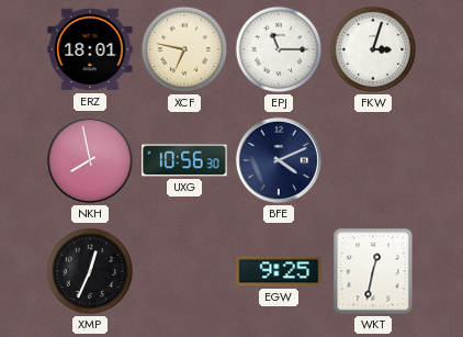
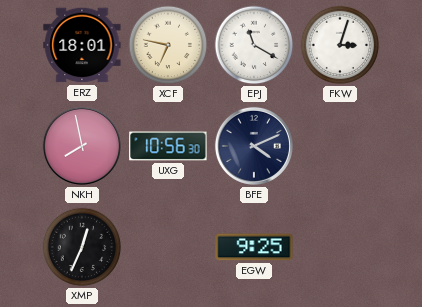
EPJ: 11:15 -> 11:20
WKT: 12:32 -> none
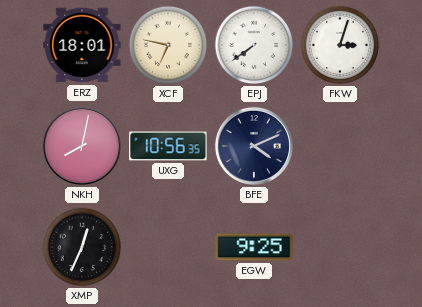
EPJ: 11:20 -> 7:39
NKH: 7:58 -> 8:02
UXG: 10:56:30 -> 10:56:35
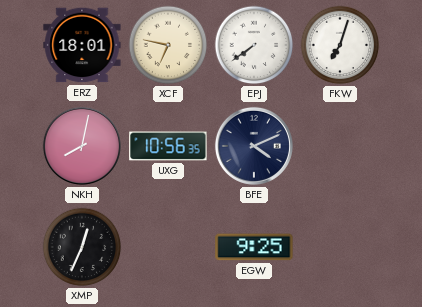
FKW: 3:03 -> 7:03
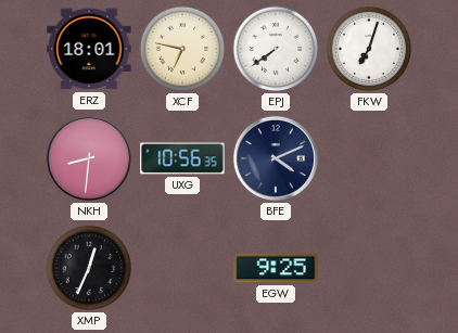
NKH: 8:02 -> 8:31
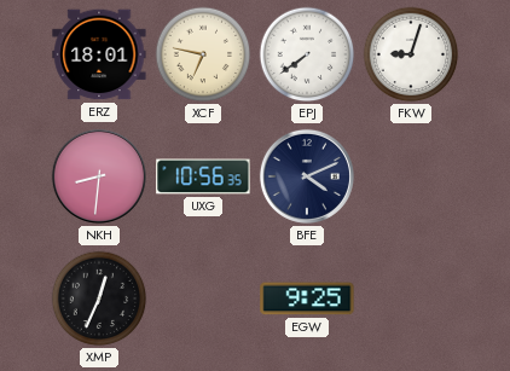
FKW: 7:03 -> 9:03
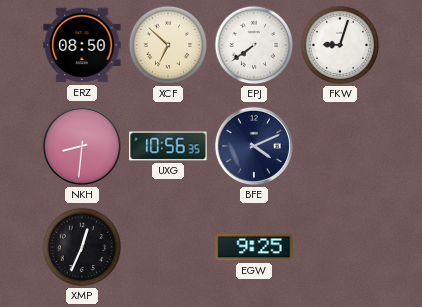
ERZ: 18:01 -> 08:50
XCF: 6:47 -> 6:52
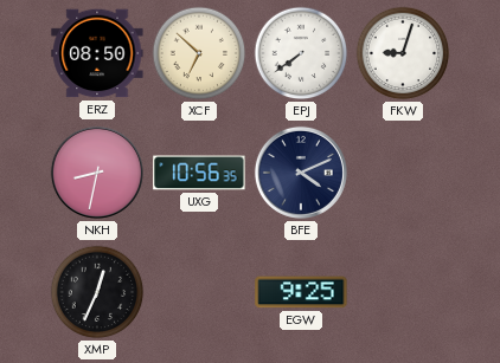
NKH: 8:31 -> 8:32
